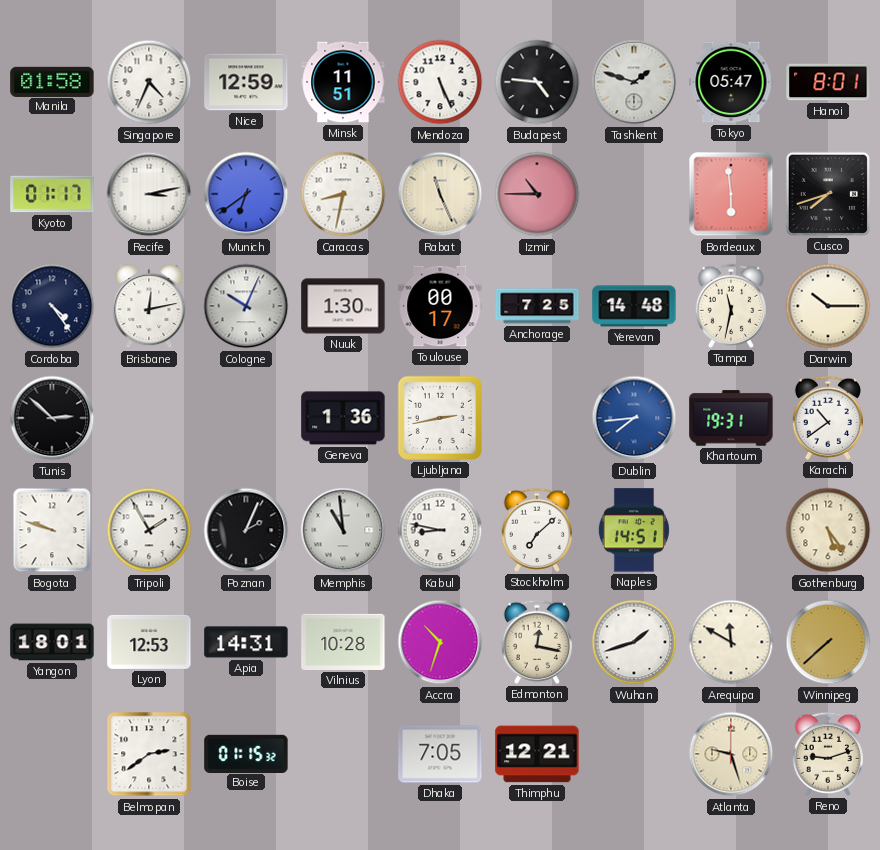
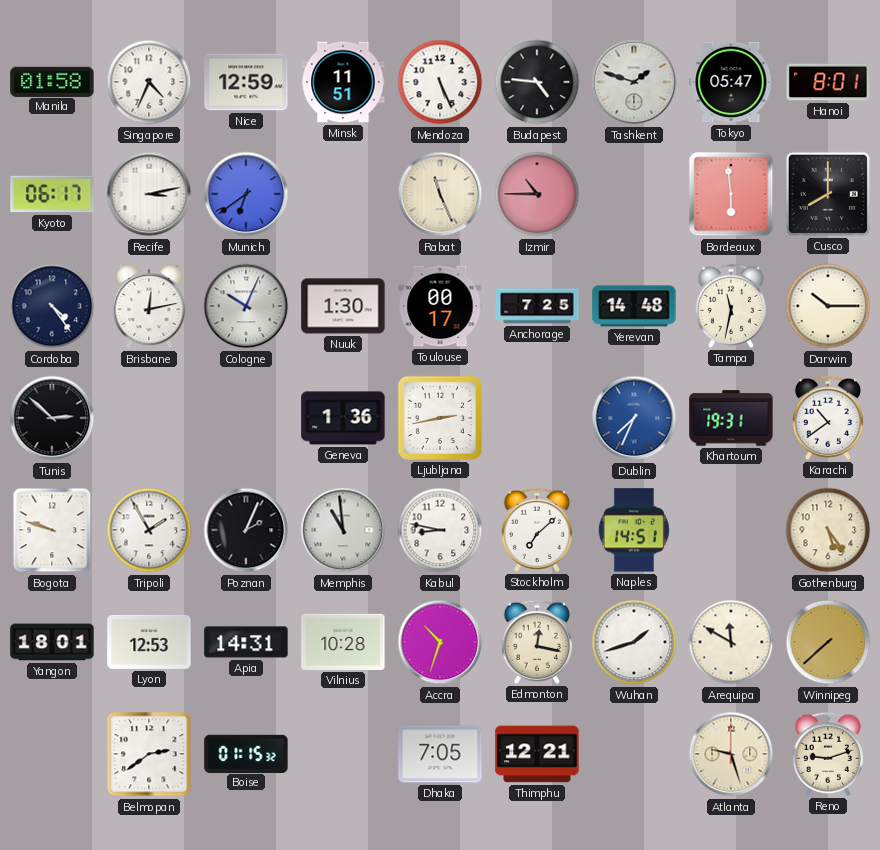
Kyoto: 01:17 -> 06:17
Caracas: 8:32 -> none
Cusco: 7:42 -> 8:00
Dublin: 7:44 -> 7:34
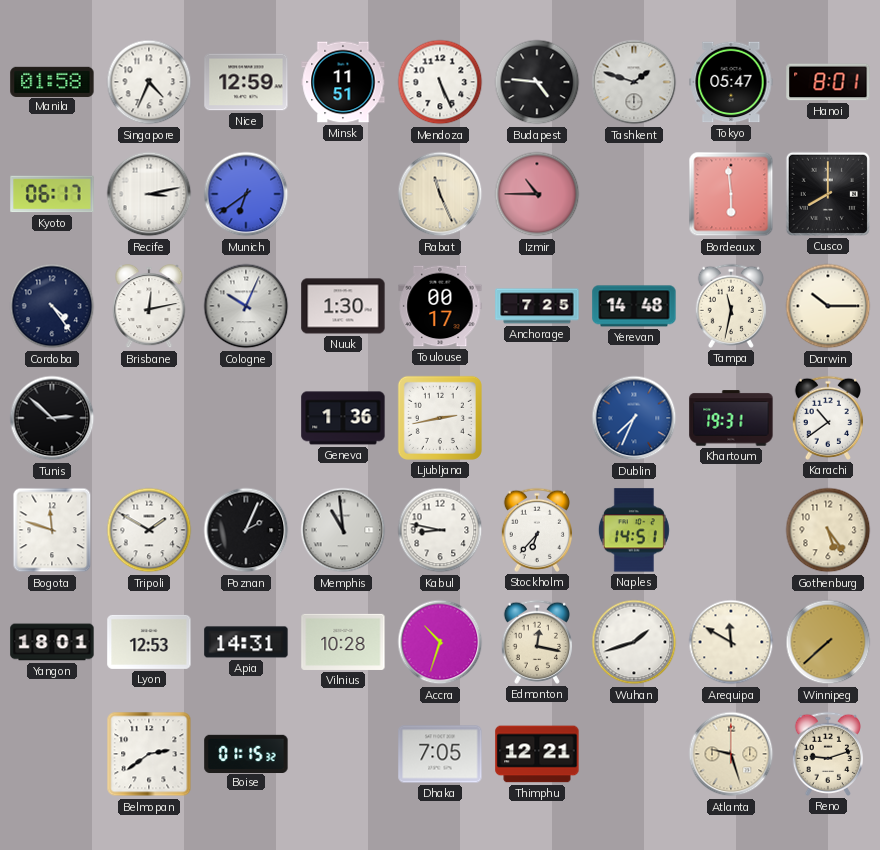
Bogota: 9:48 -> 11:48
Tripoli: 1:55 -> 1:50
Stockholm: 7:08 -> 6:37
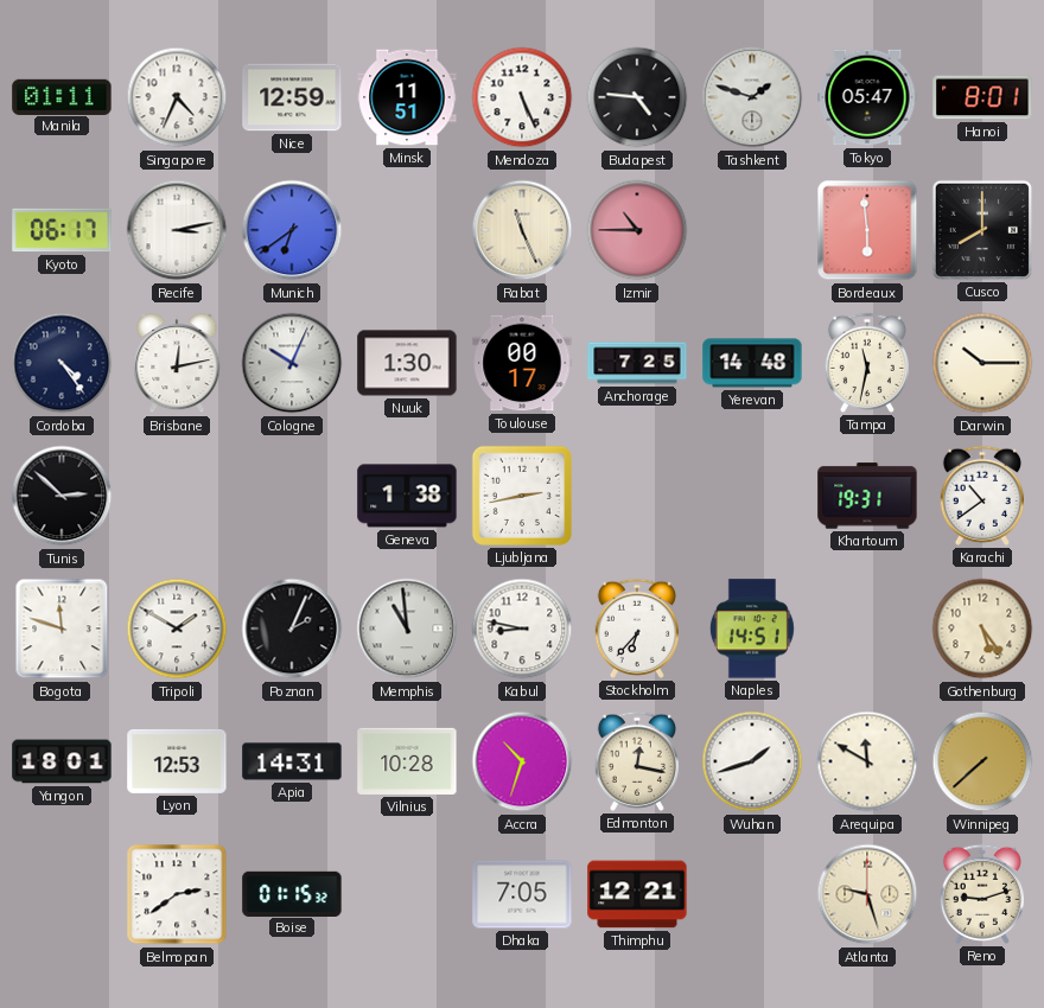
Manila: 01:58 -> 01:11
Geneva: 1:36 -> 1:38
Dublin: 7:34 -> none
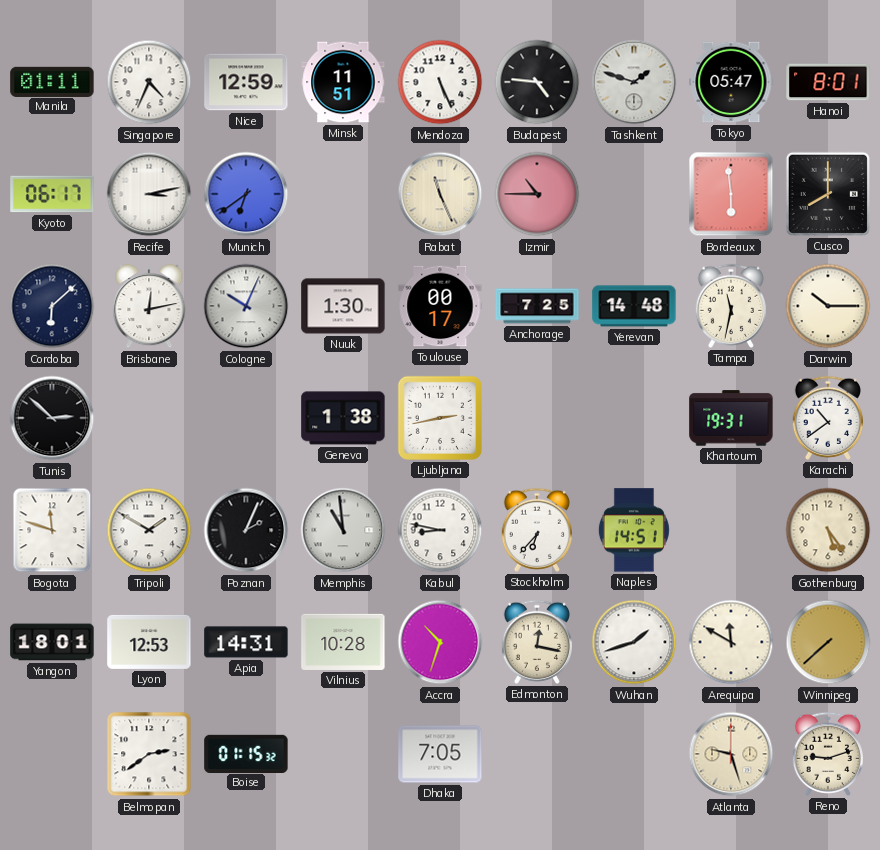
Cordoba: 4:24 -> 6:08
Thimphu: 12:21 -> none
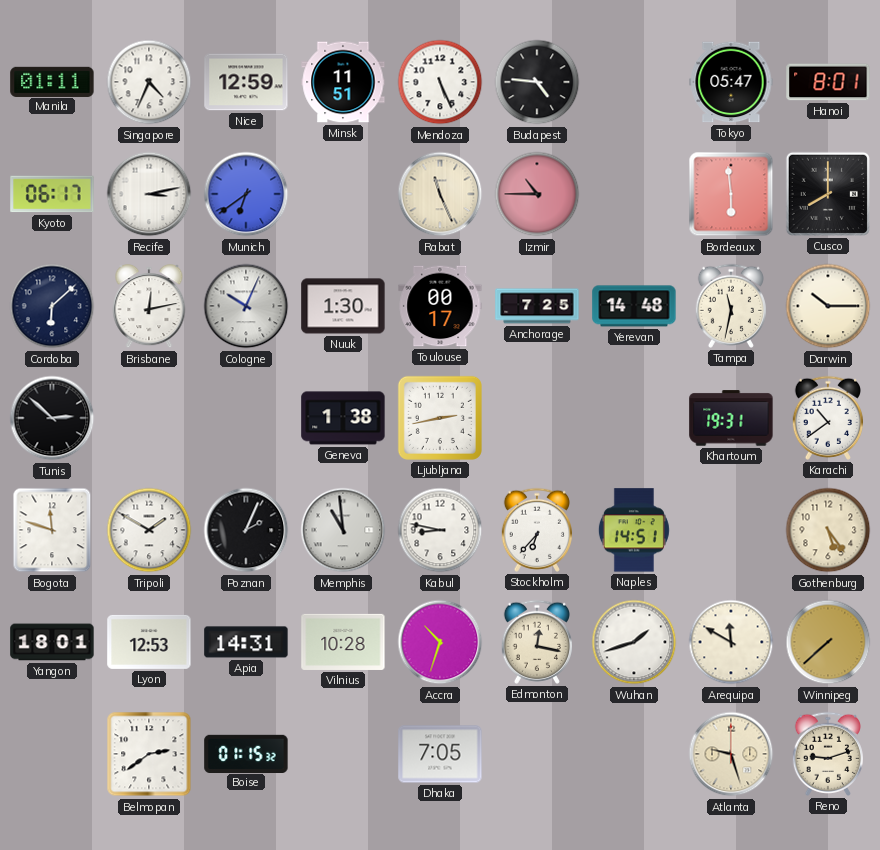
Tashkent: 1:48 -> none
